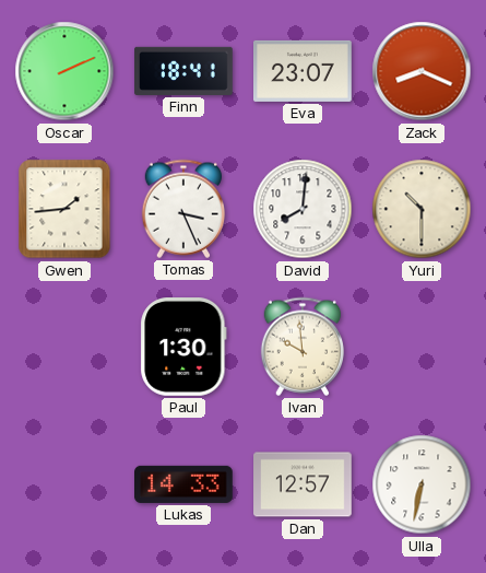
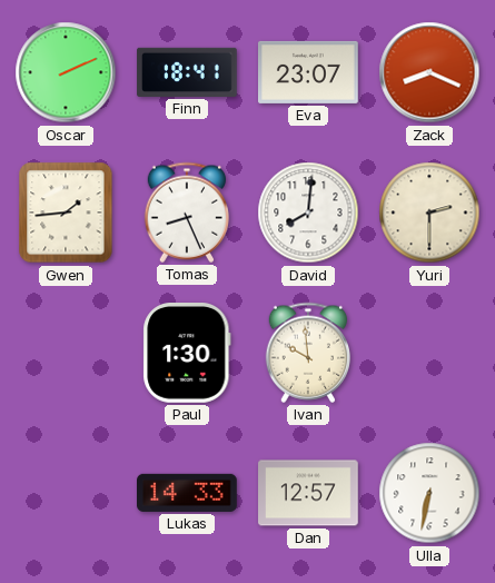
Tomas: 3:26 -> 8:26
Yuri: 10:30 -> 2:30
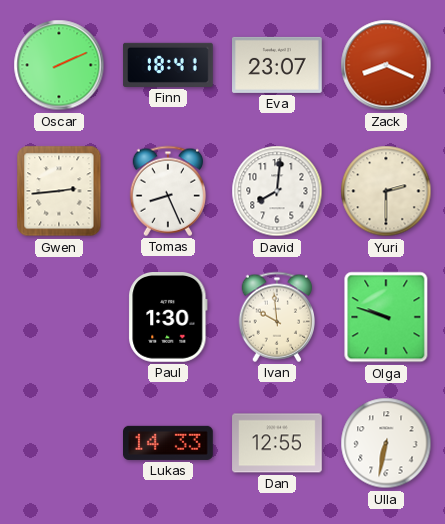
Gwen: 1:44 -> 2:44
Olga: none -> 9:48
Dan: 12:57 -> 12:55
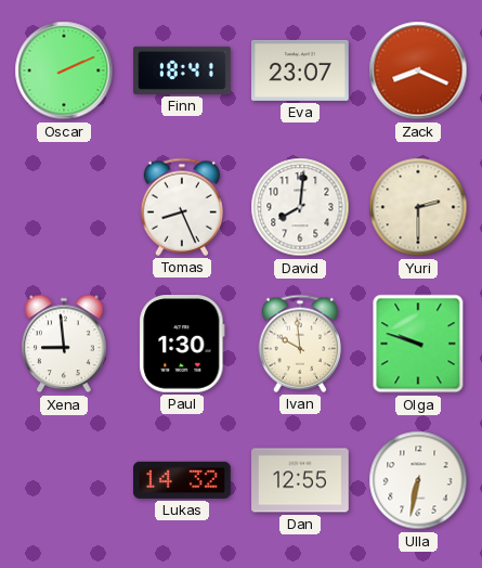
Gwen: 2:44 -> none
Xena: none -> 8:59
Lukas: 14:33 -> 14:32
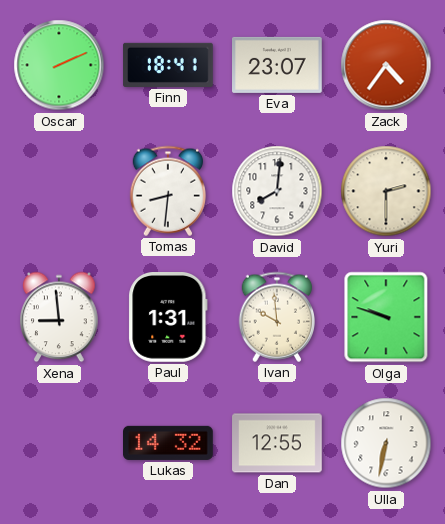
Zack: 8:19 -> 4:36
Tomas: 8:26 -> 8:31
Paul: 1:30 -> 1:31
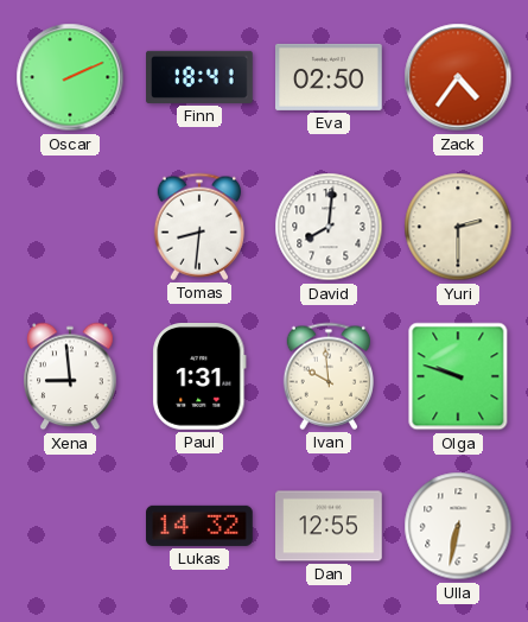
Eva: 23:07 -> 02:50
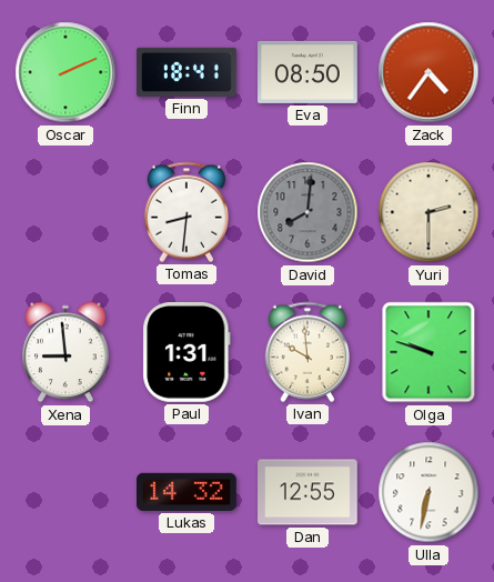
Eva: 02:50 -> 08:50
David dial: white -> grey
